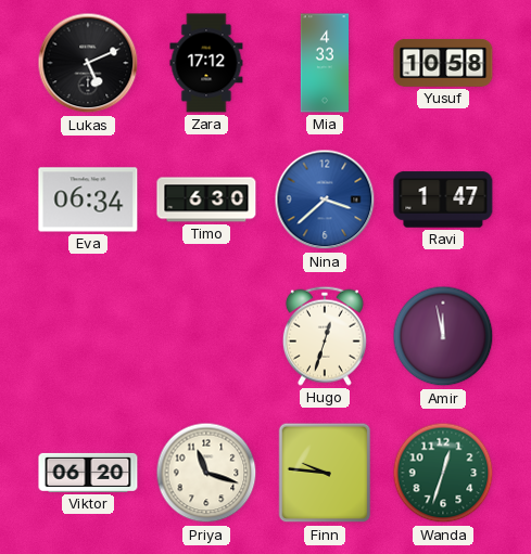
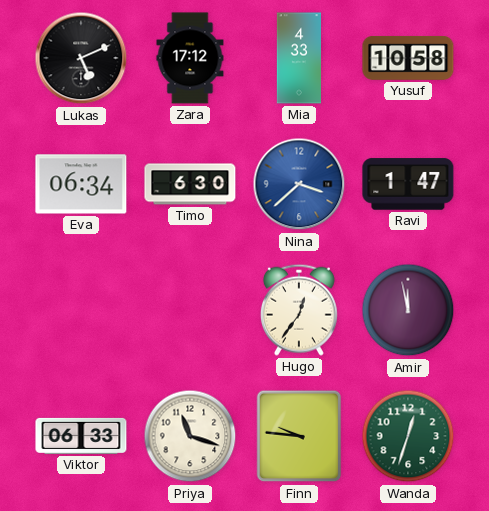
Hugo: 12:33 -> 12:36
Viktor: 06:20 -> 06:33
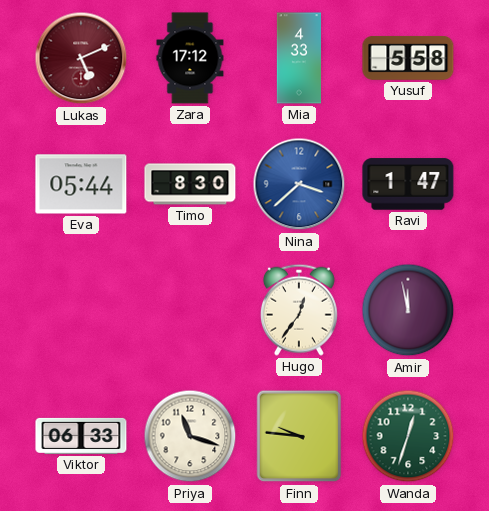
Lukas dial: black -> burgundy
Yusuf: 10:58 -> 5:58
Eva: 06:34 -> 05:44
Timo: 6:30 -> 8:30
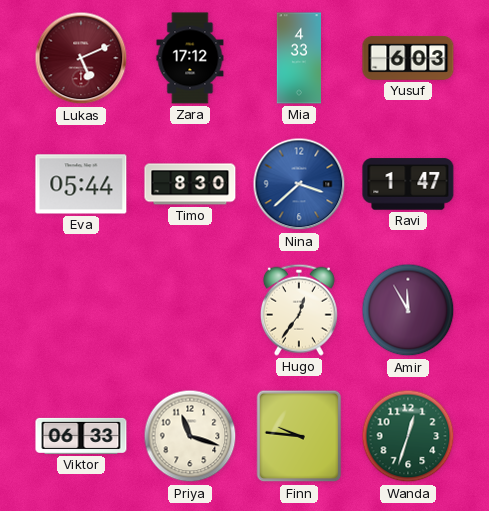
Yusuf: 5:58 -> 6:03
Amir: 11:58 -> 11:55
